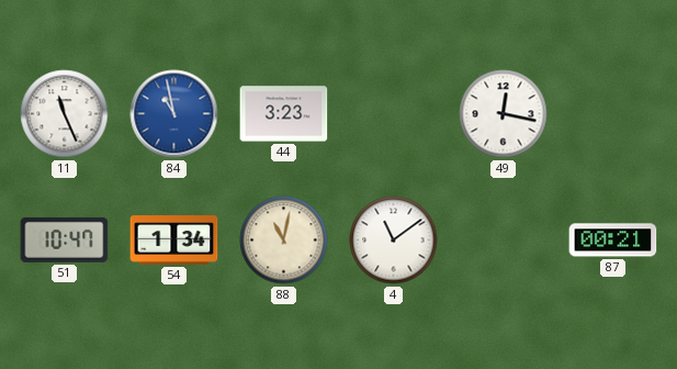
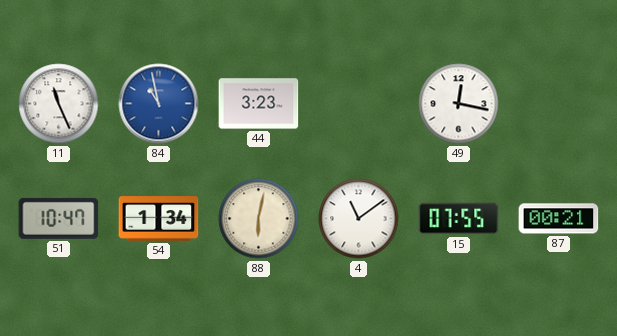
88: 11:02 -> 6:02
15: none -> 07:55
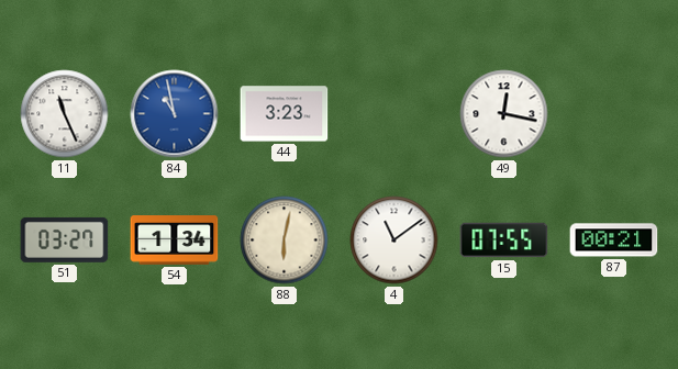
51: 10:47 -> 03:27
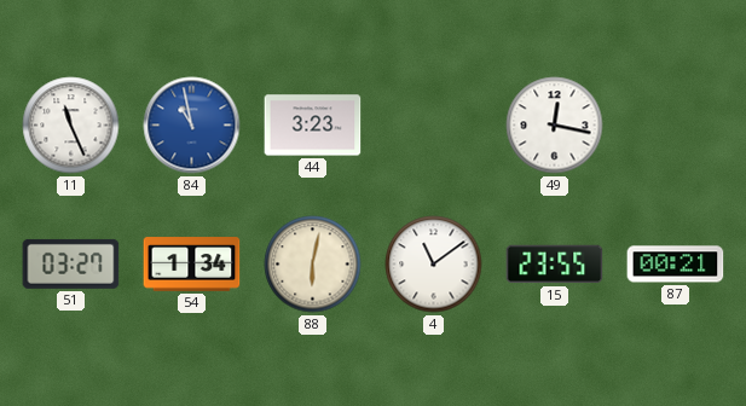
15: 07:55 -> 23:55
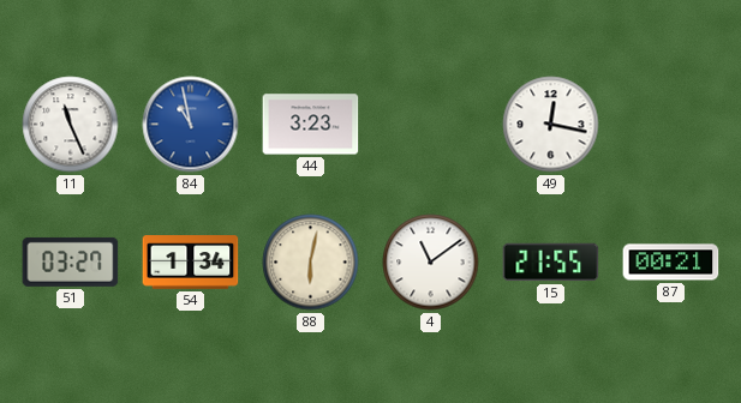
15: 23:55 -> 21:55
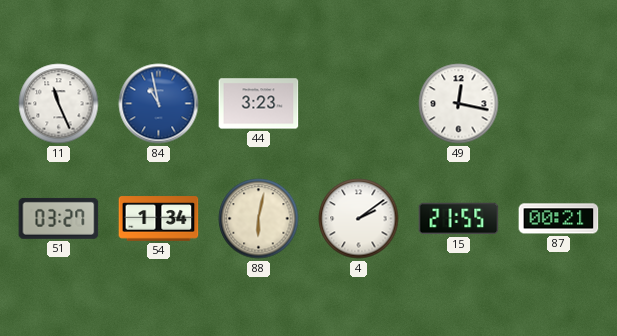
4: 11:09 -> 2:09
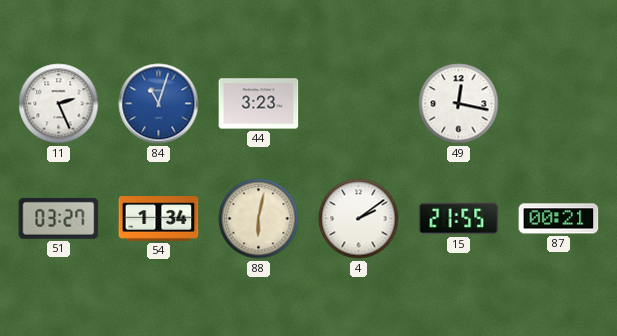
11: 11:26 -> 2:26
84: 10:58 -> 11:03
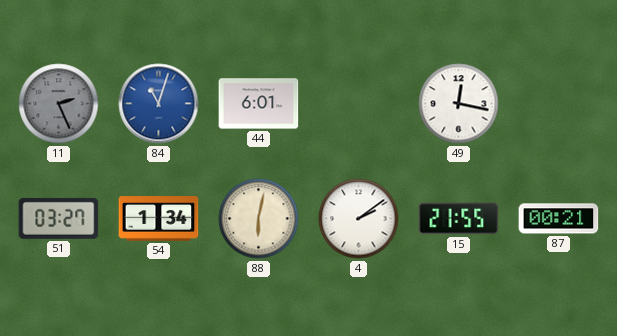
11 dial: white -> grey
44: 3:23 -> 6:01
